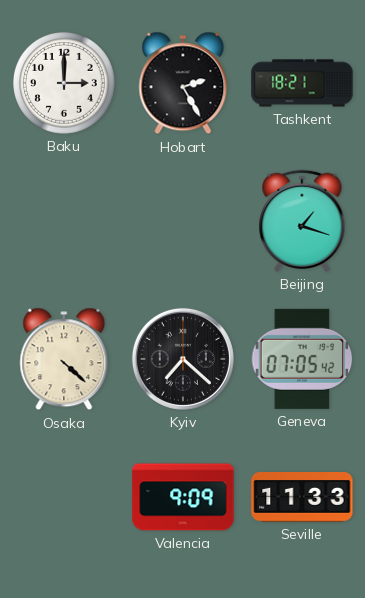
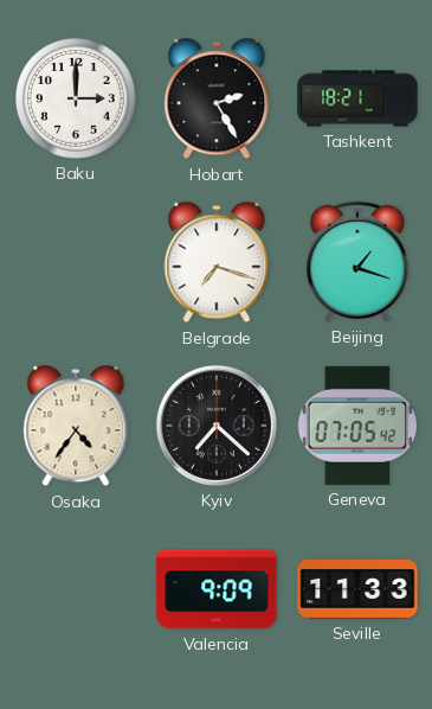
Belgrade: none -> 7:18
Osaka: 4:22 -> 4:36
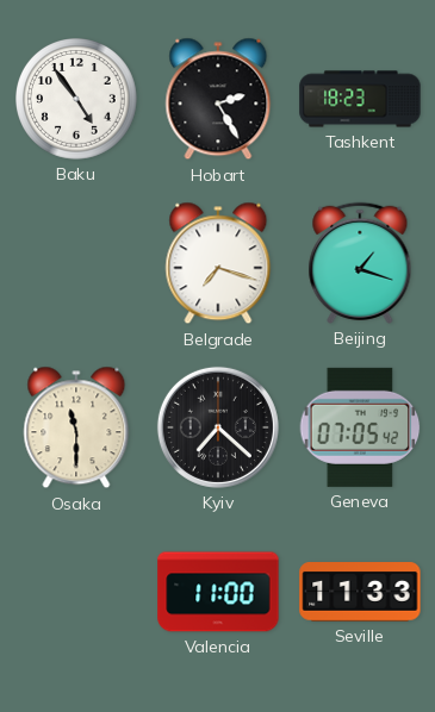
Baku: 3:00 -> 4:54
Tashkent: 18:21 -> 18:23
Osaka: 4:36 -> 11:30
Valencia: 9:09 -> 11:00
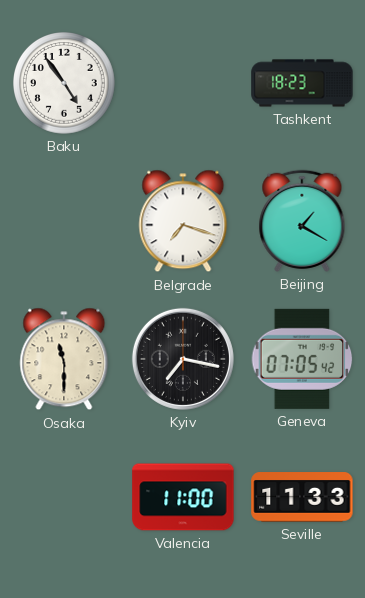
Hobart: 2:25 -> none
Beijing: 1:18 -> 1:20
Kyiv: 7:22 -> 7:17
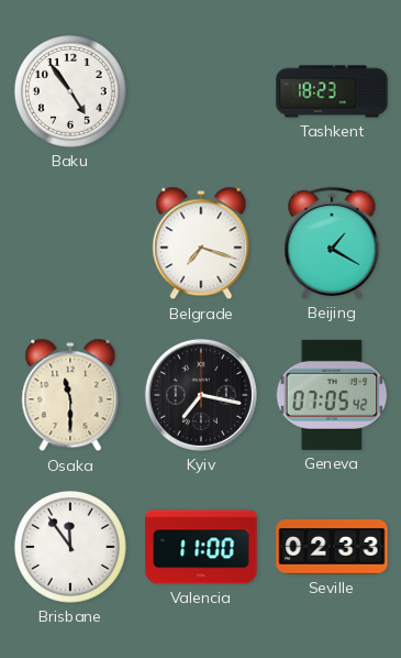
Brisbane: none -> 11:54
Seville: 11:33 -> 02:33
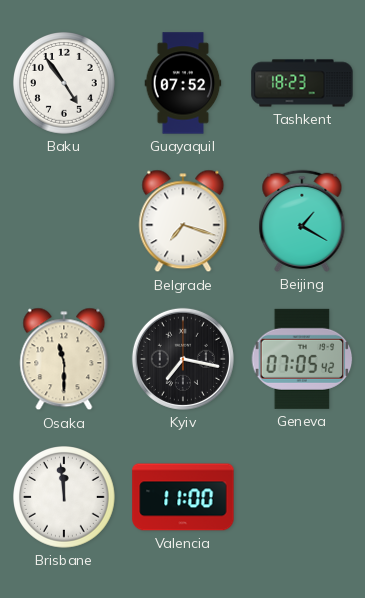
Guayaquil: none -> 07:52
Brisbane: 11:54 -> 11:59
Seville: 02:33 -> none
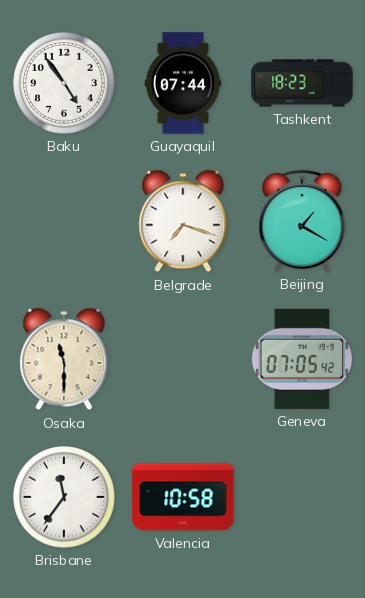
Guayaquil: 07:52 -> 07:44
Kyiv: 7:17 -> none
Brisbane: 11:59 -> 11:36
Valencia: 11:00 -> 10:58
